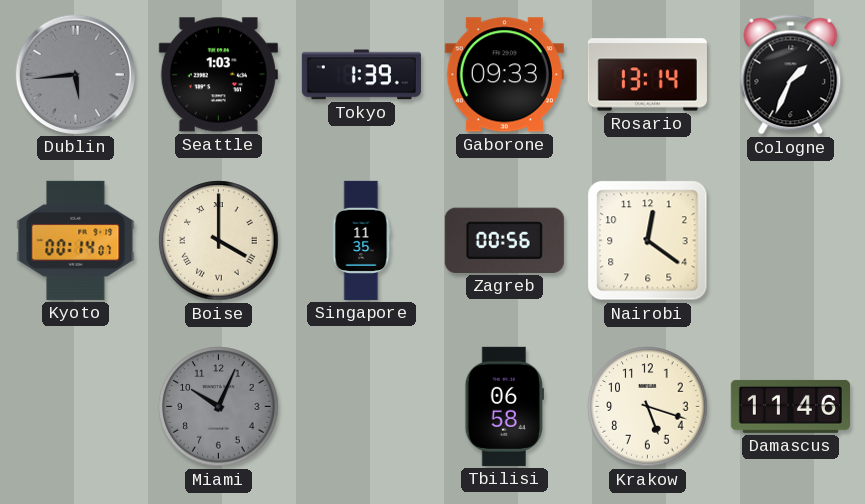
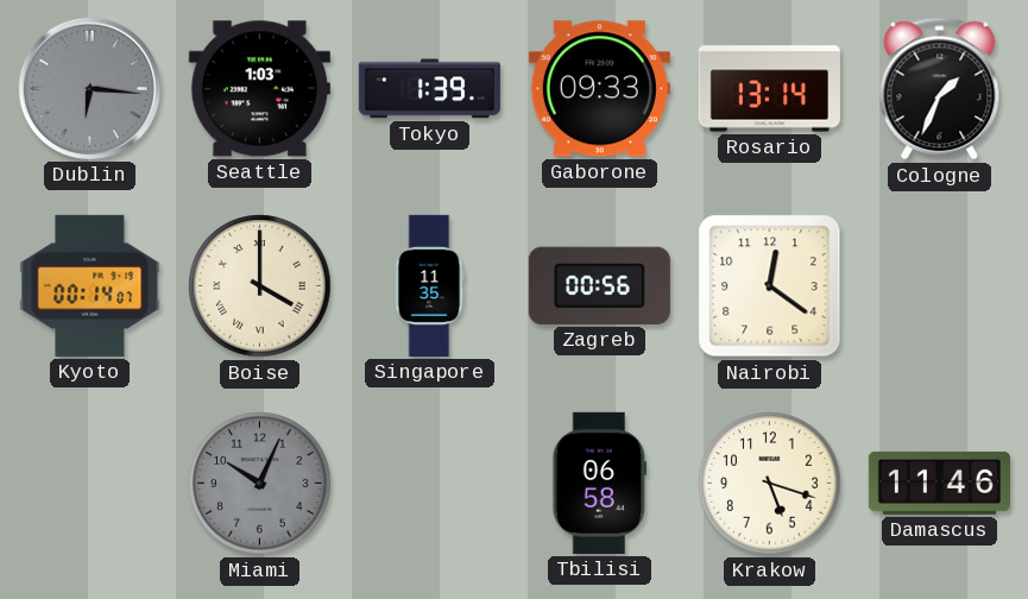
Dublin: 5:44 -> 6:16
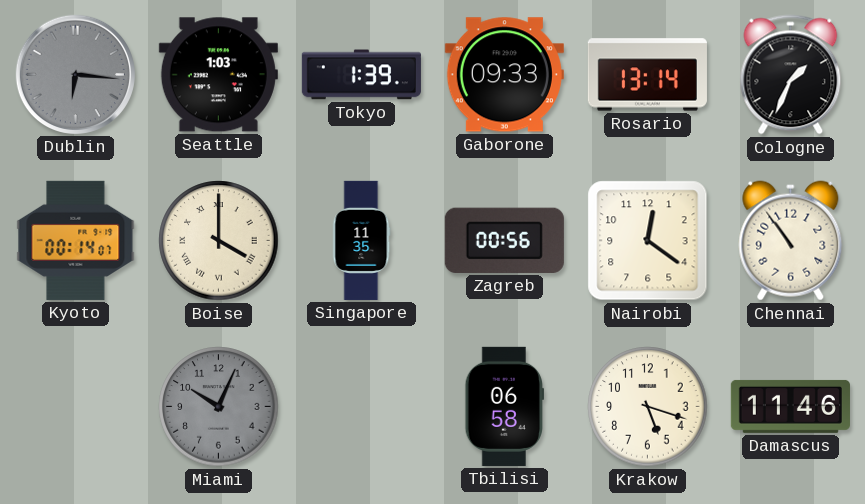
Chennai: none -> 10:54
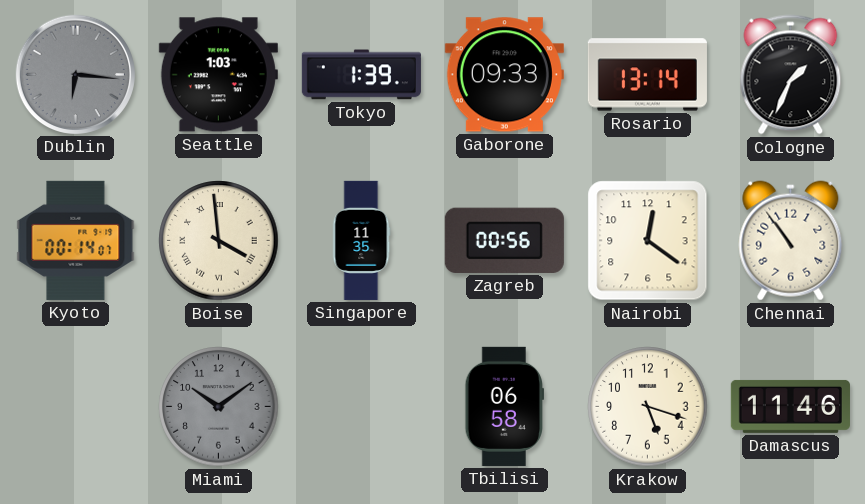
Boise: 4:00 -> 3:59
Miami: 10:04 -> 10:09
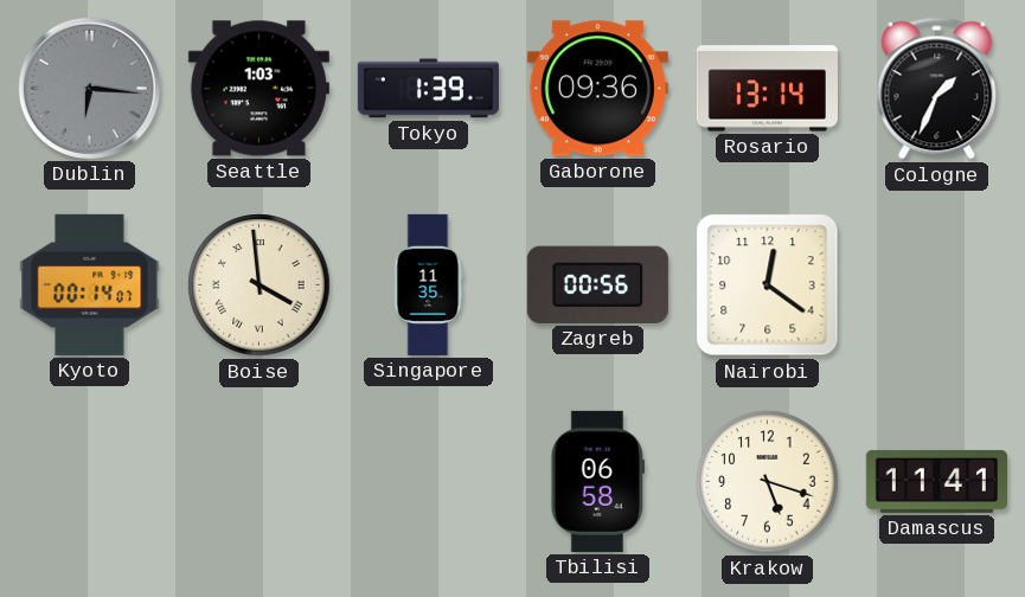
Gaborone: 09:33 -> 09:36
Chennai: 10:54 -> none
Miami: 10:09 -> none
Damascus: 11:46 -> 11:41
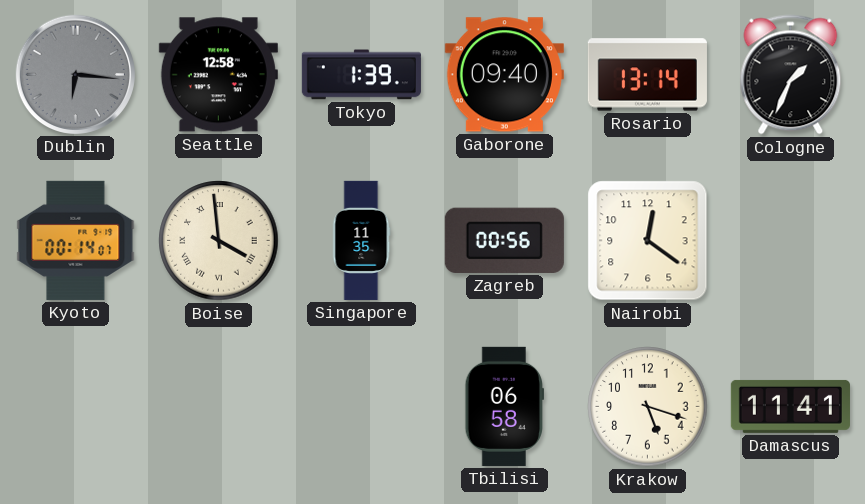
Seattle: 1:03 -> 12:58
Gaborone: 09:36 -> 09:40
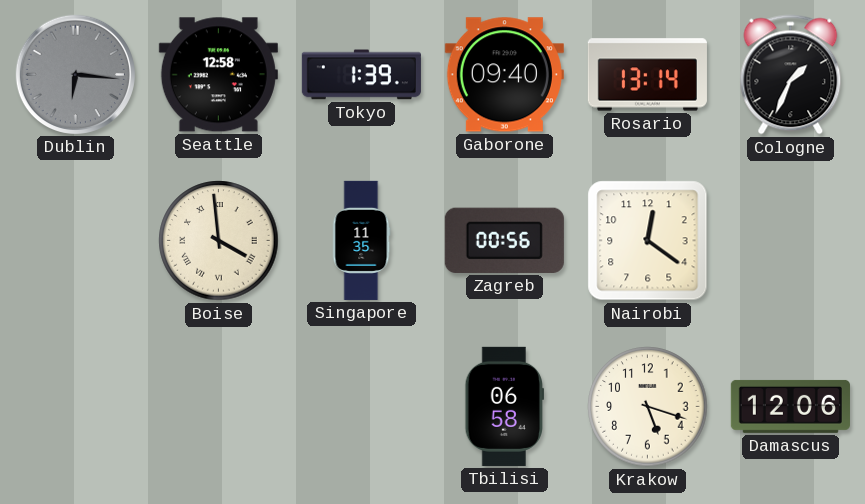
Kyoto: 00:14 -> none
Damascus: 11:41 -> 12:06
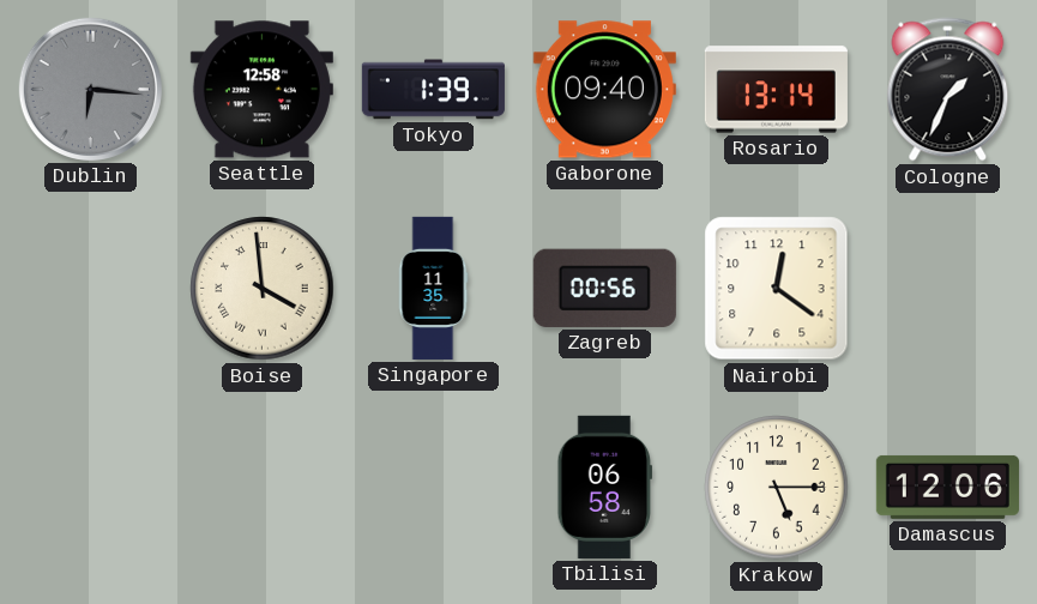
Krakow: 5:18 -> 5:15
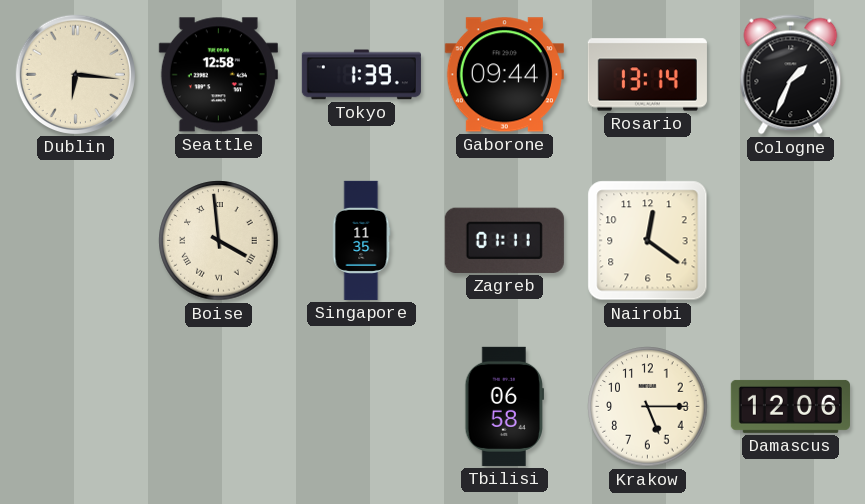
Dublin dial: grey -> cream
Gaborone: 09:40 -> 09:44
Zagreb: 00:56 -> 01:11
